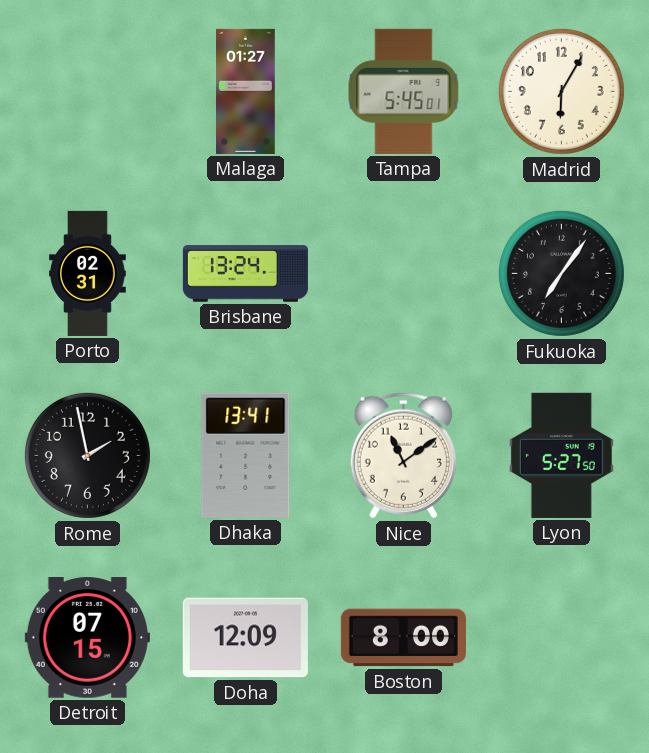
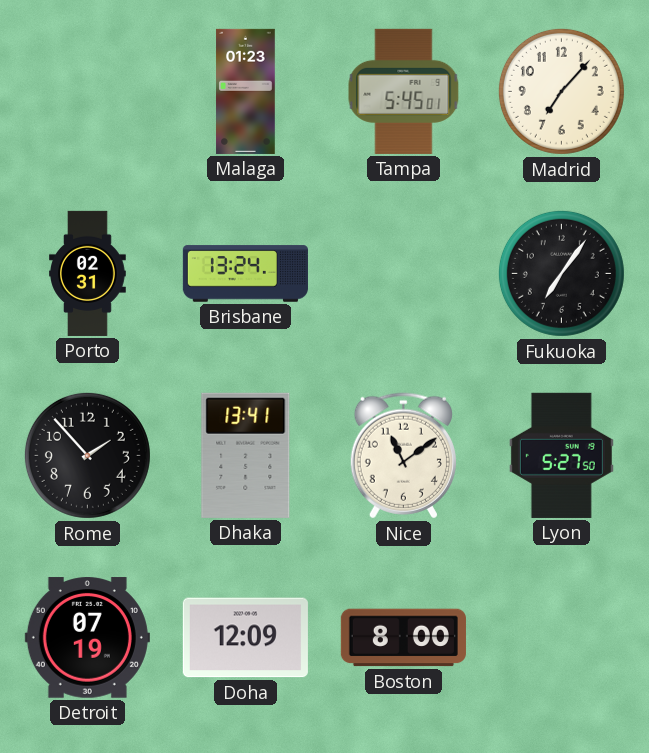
Malaga: 01:27 -> 01:23
Madrid: 6:05 -> 7:07
Rome: 1:58 -> 1:53
Detroit: 07:15 -> 07:19
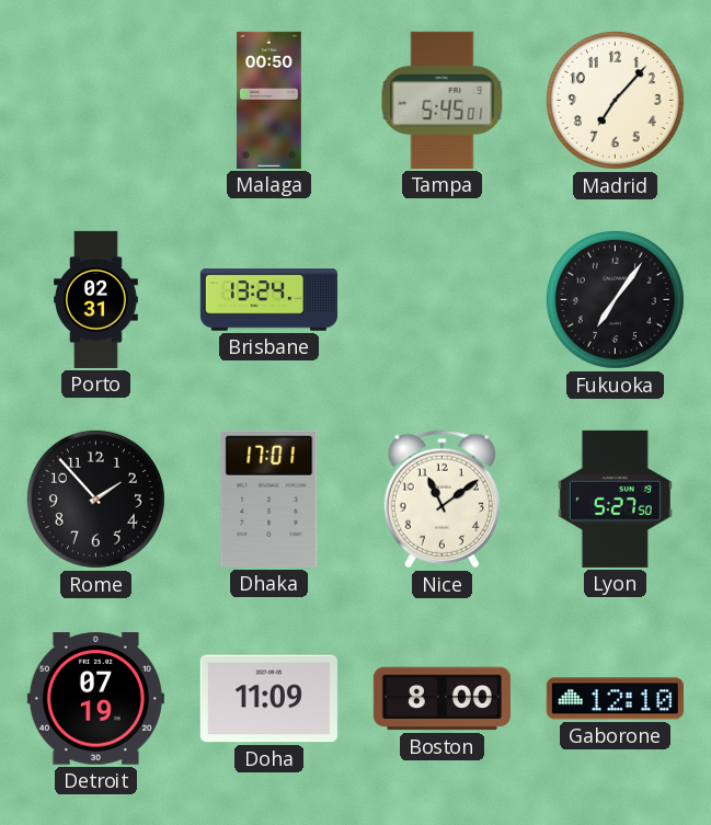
Malaga: 01:23 -> 00:50
Dhaka: 13:41 -> 17:01
Doha: 12:09 -> 11:09
Gaborone: none -> 12:10
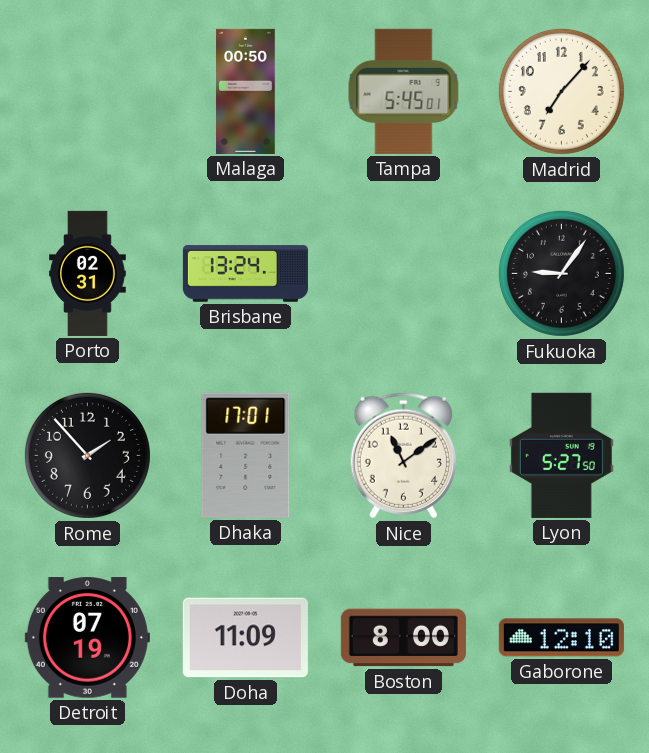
Fukuoka: 7:06 -> 9:06
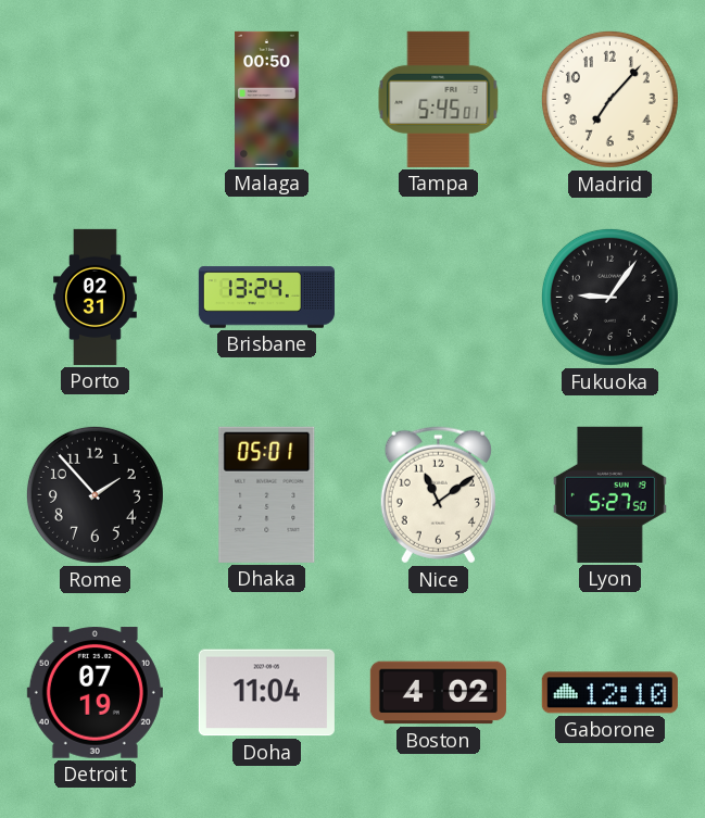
Dhaka: 17:01 -> 05:01
Doha: 11:09 -> 11:04
Boston: 8:00 -> 4:02
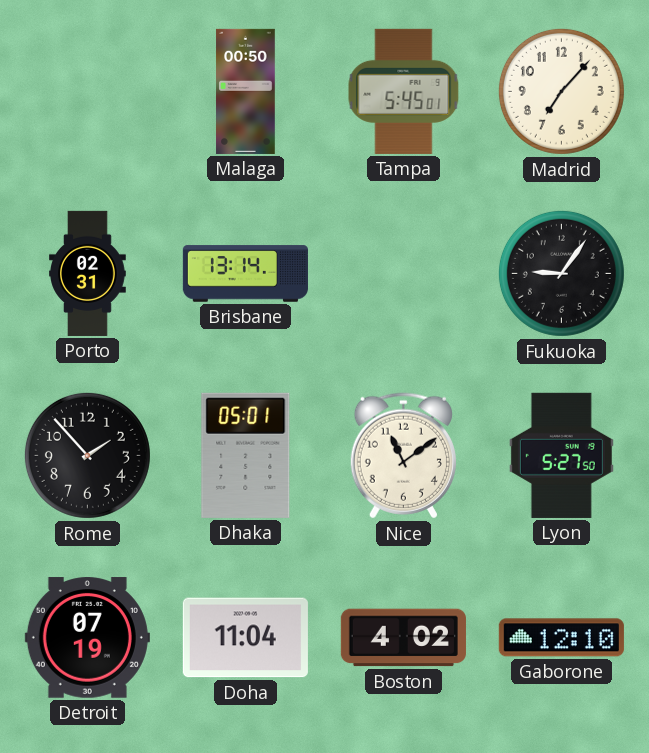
Brisbane: 13:24 -> 13:14
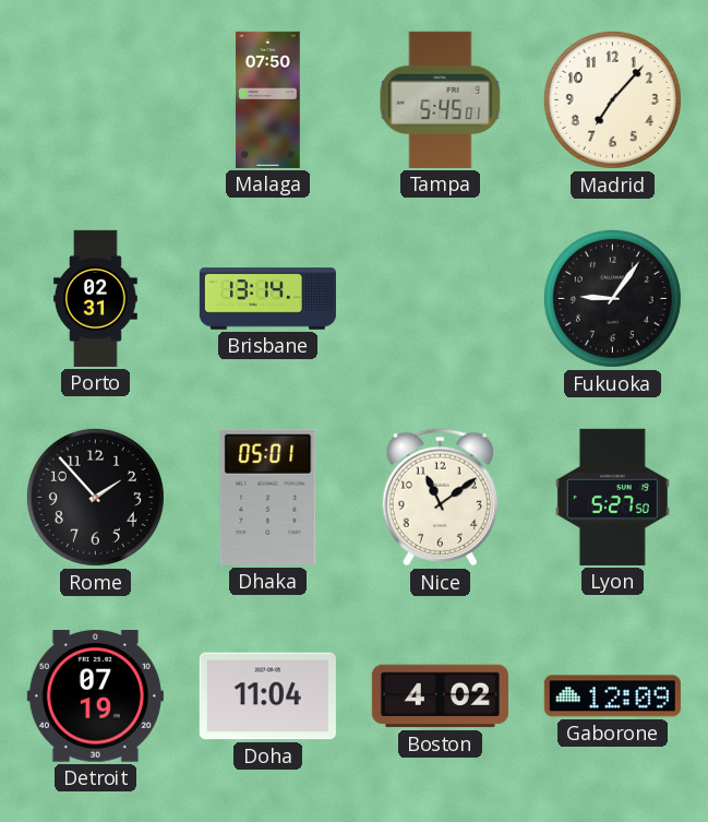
Malaga: 00:50 -> 07:50
Gaborone: 12:10 -> 12:09
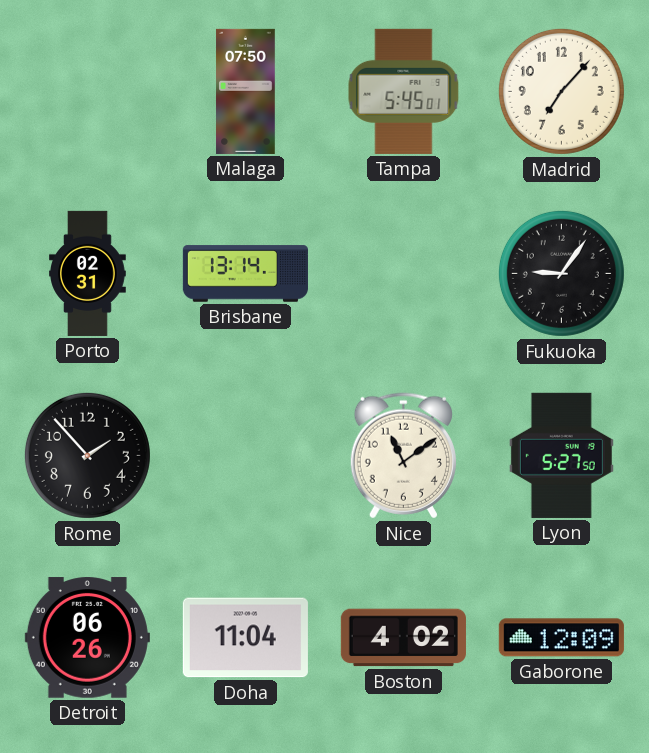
Dhaka: 05:01 -> none
Detroit: 07:19 -> 06:26
